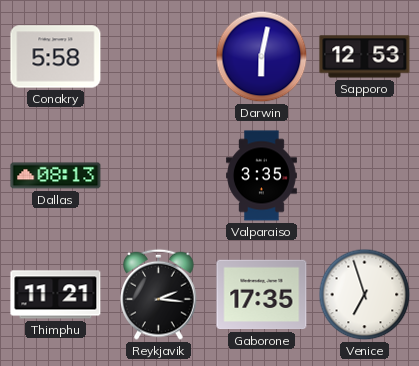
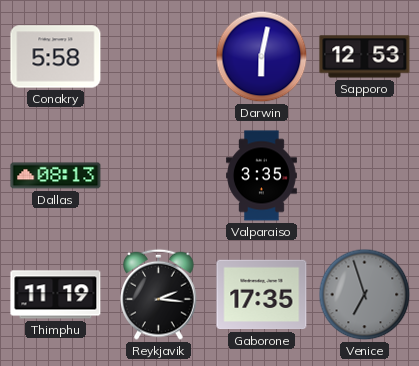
Thimphu: 11:21 -> 11:19
Venice dial: white -> grey
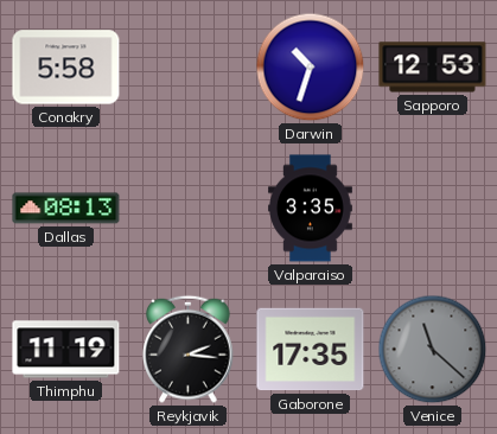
Darwin: 6:02 -> 10:33
Venice: 6:57 -> 11:22
